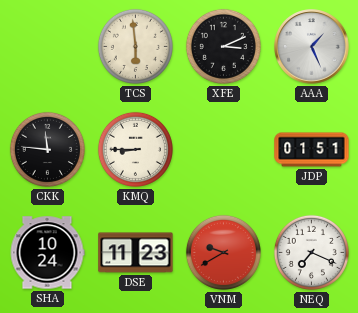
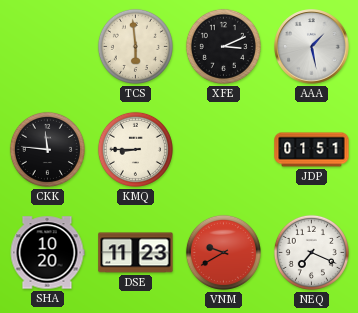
AAA: 1:26 -> 1:28
SHA: 10:24 -> 10:20
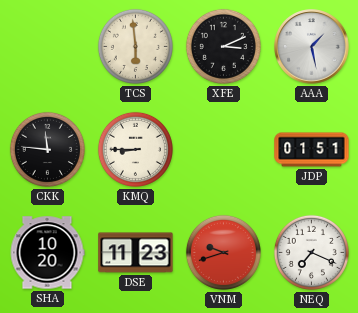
VNM: 9:40 -> 9:42
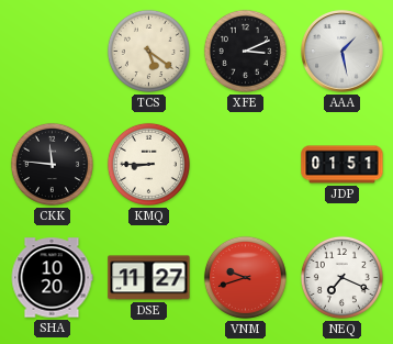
TCS: 5:59 -> 5:21
DSE: 11:23 -> 11:27
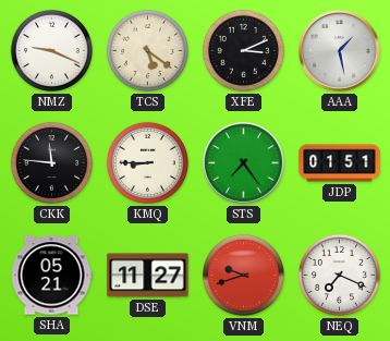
NMZ: none -> 9:19
STS: none -> 7:24
SHA: 10:20 -> 05:21
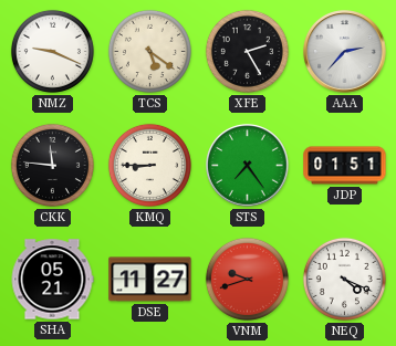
XFE: 3:11 -> 2:25
AAA: 1:28 -> 2:37
NEQ: 7:19 -> 4:19
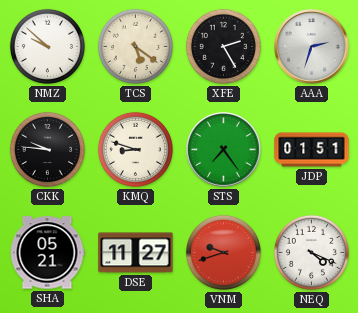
NMZ: 9:19 -> 9:52
AAA: 2:37 -> 2:33
CKK: 11:46 -> 9:46
KMQ: 8:45 -> 8:48
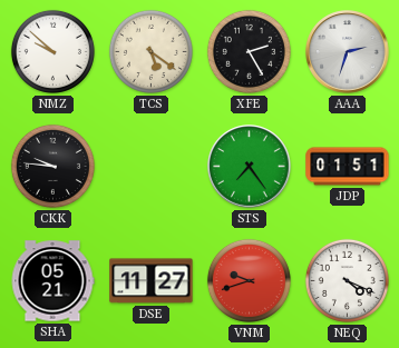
KMQ: 8:48 -> none
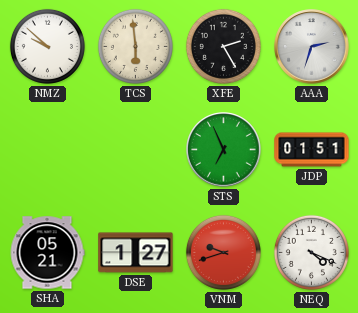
TCS: 5:21 -> 5:59
CKK: 9:46 -> none
STS: 7:24 -> 6:56
DSE: 11:27 -> 1:27
